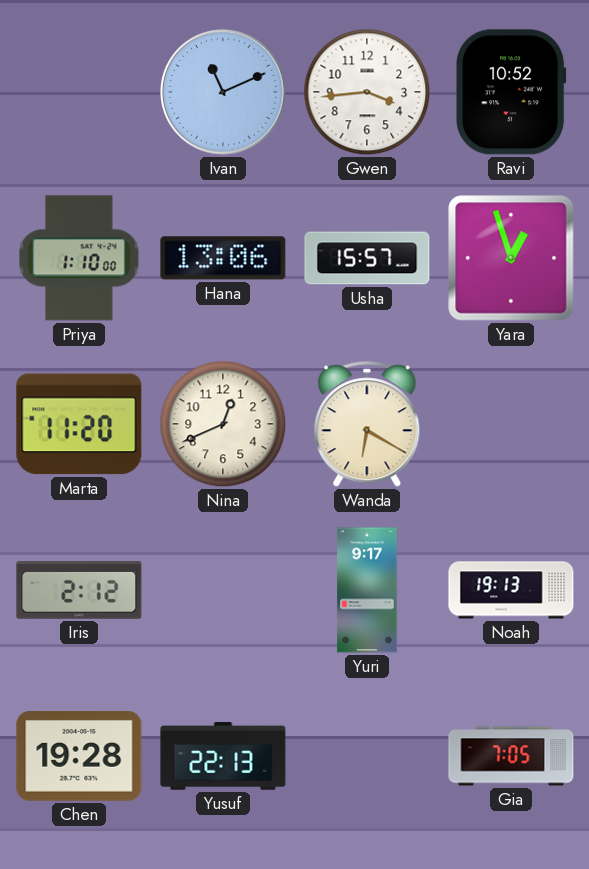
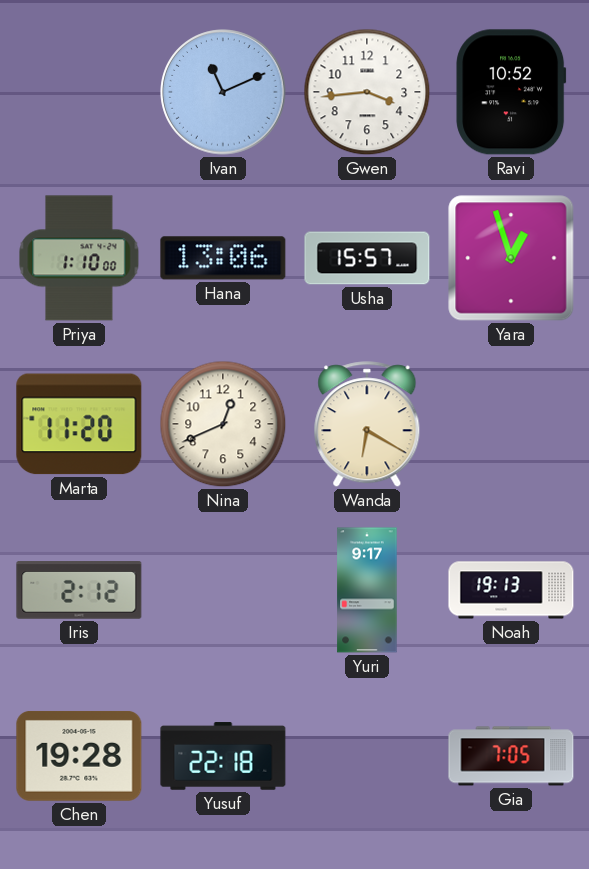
Yusuf: 22:13 -> 22:18
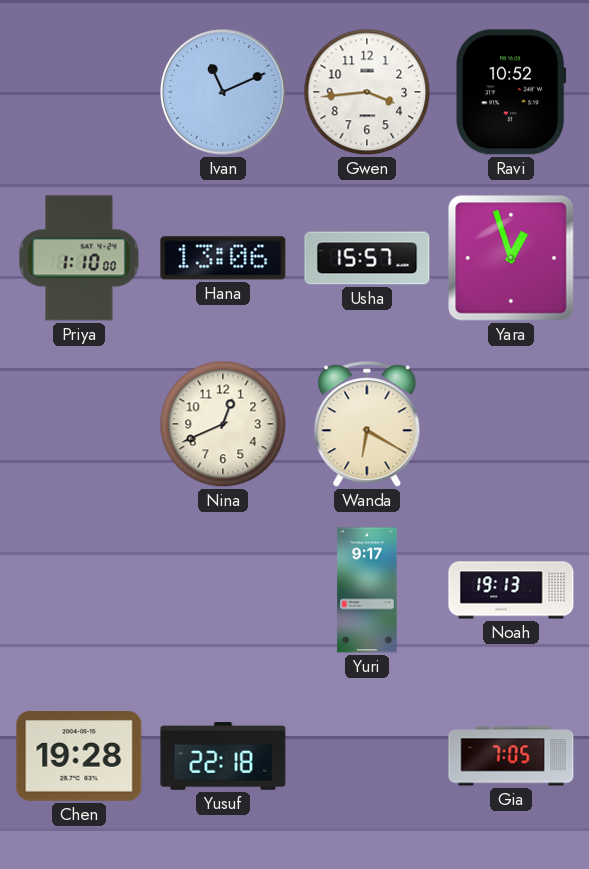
Marta: 11:20 -> none
Iris: 2:12 -> none
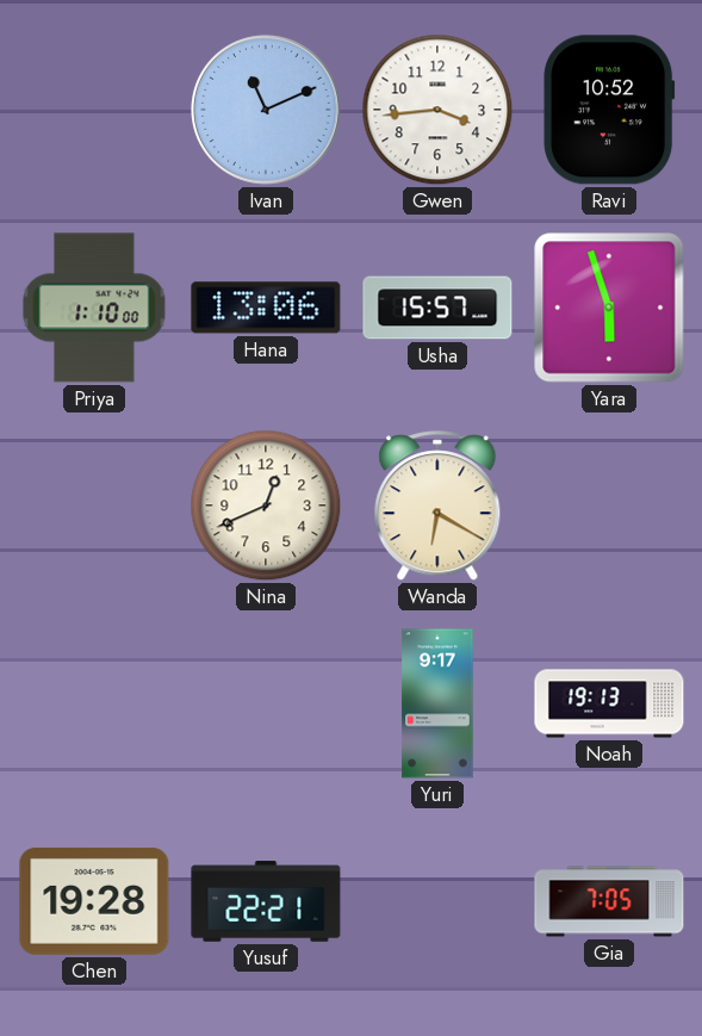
Yara: 12:57 -> 5:57
Yusuf: 22:18 -> 22:21
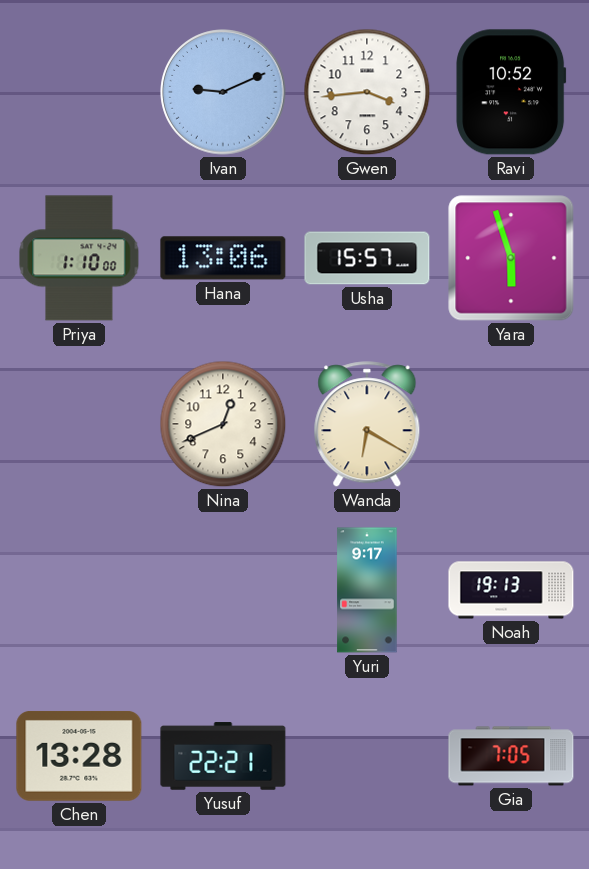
Ivan: 11:11 -> 9:11
Chen: 19:28 -> 13:28
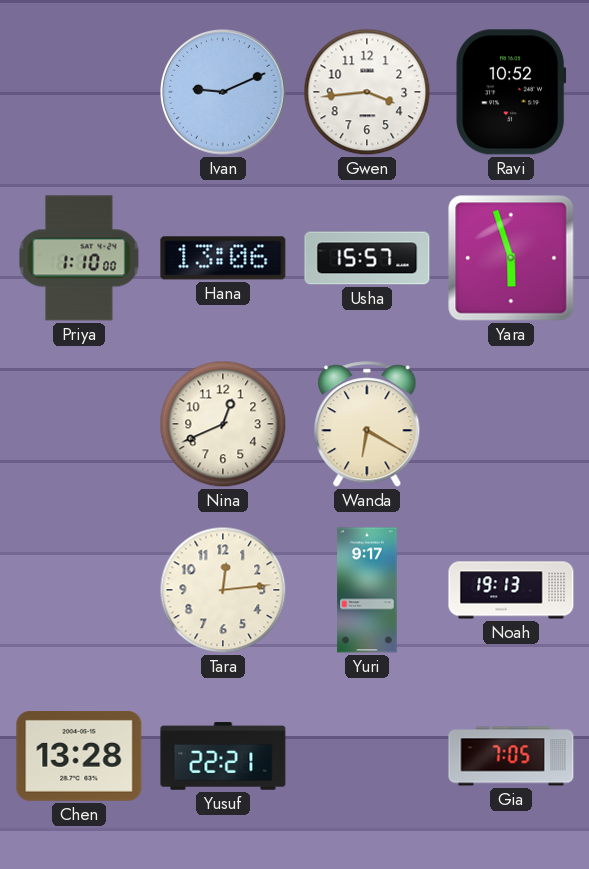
Tara: none -> 12:14
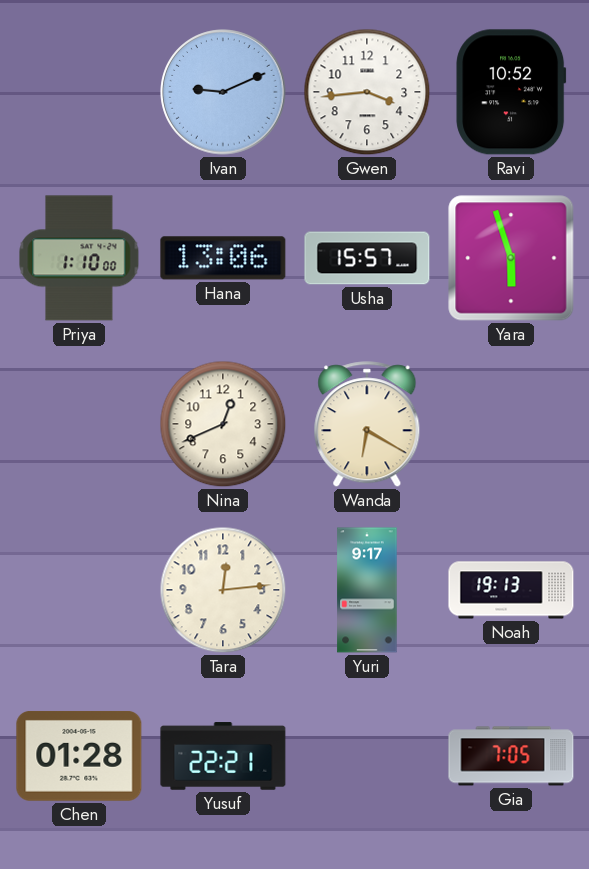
Chen: 13:28 -> 01:28
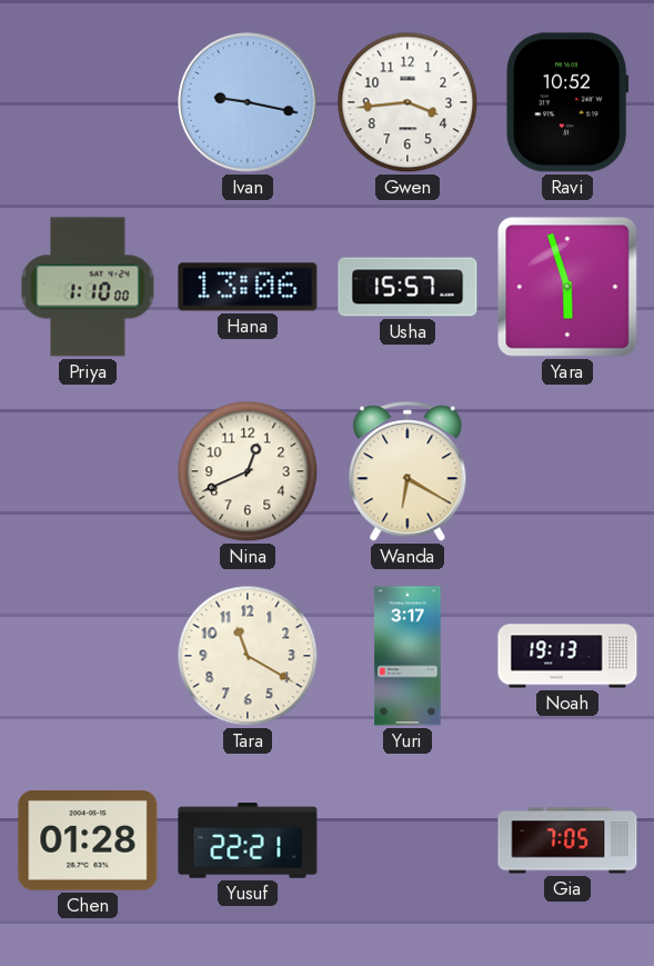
Ivan: 9:11 -> 9:17
Tara: 12:14 -> 11:20
Yuri: 9:17 -> 3:17
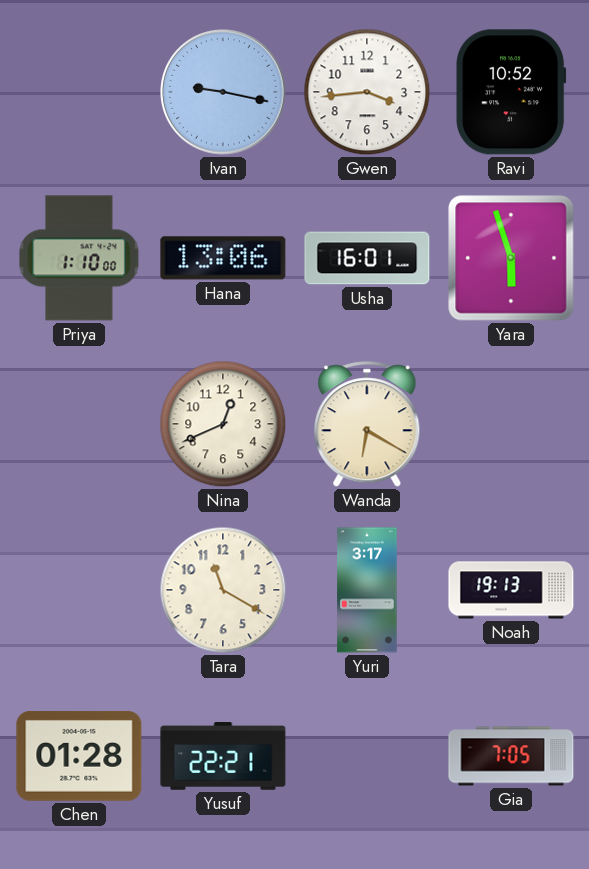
Usha: 15:57 -> 16:01
